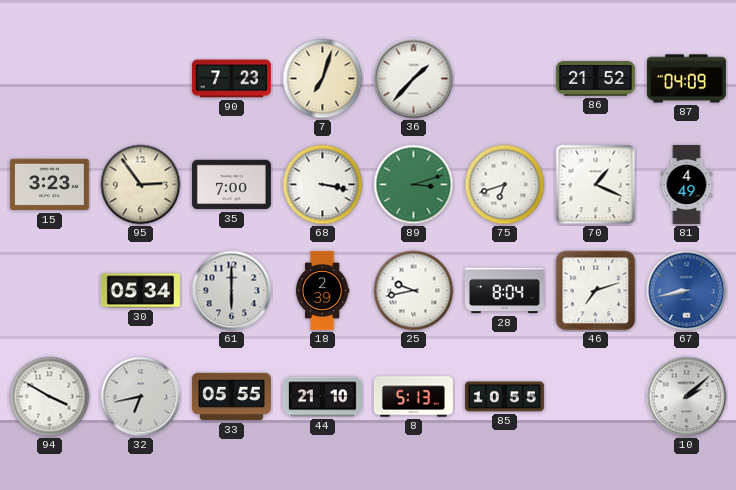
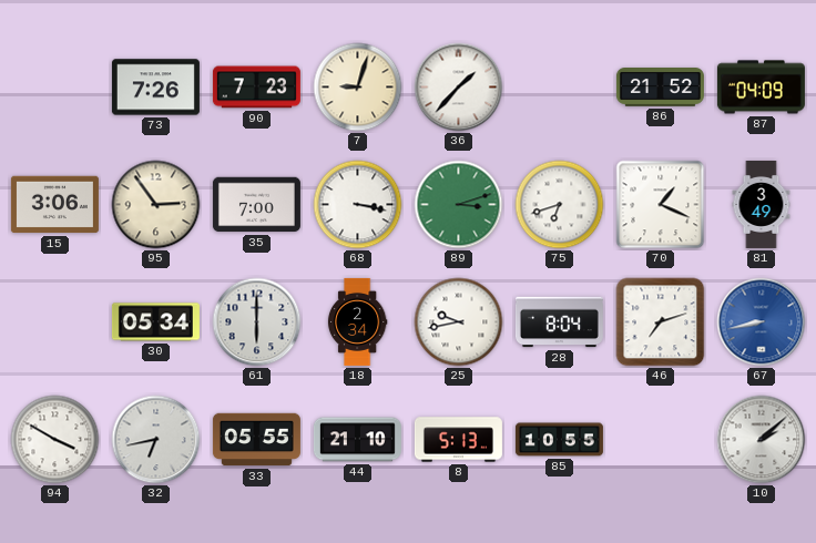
73: none -> 7:26
7: 7:03 -> 9:03
15: 3:23 -> 3:06
81: 4:49 -> 3:49
18: 2:39 -> 2:34
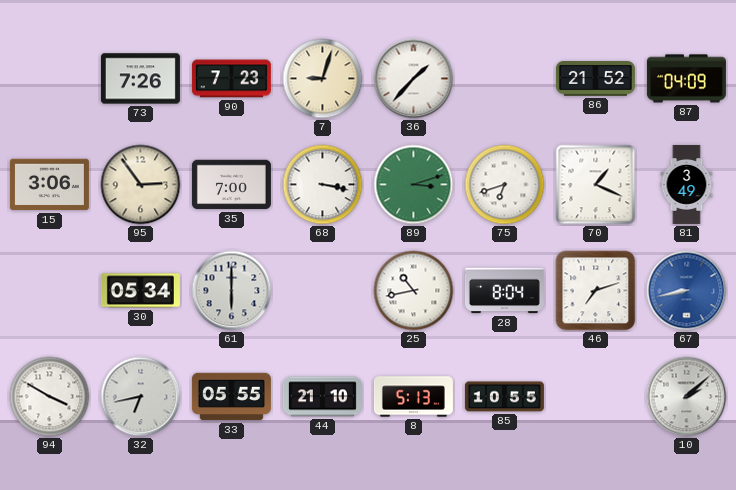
18: 2:34 -> none
25: 9:43 -> 10:43
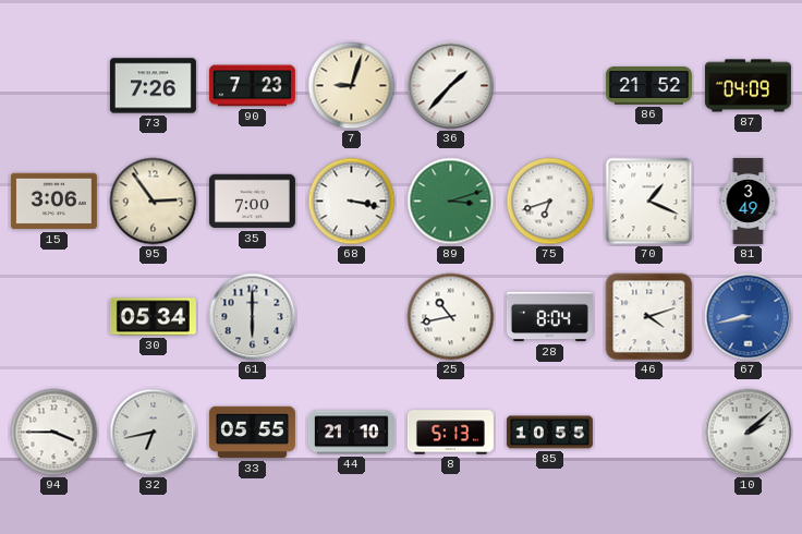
46: 7:12 -> 4:12
94: 3:50 -> 3:45
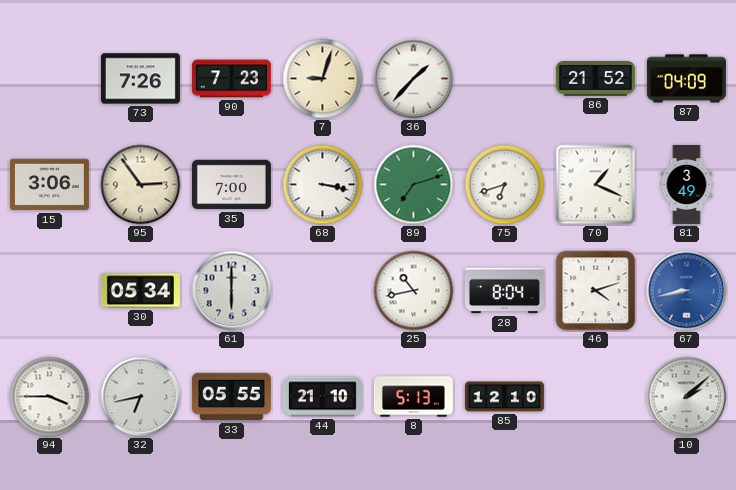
89: 3:12 -> 7:12
85: 10:55 -> 12:10
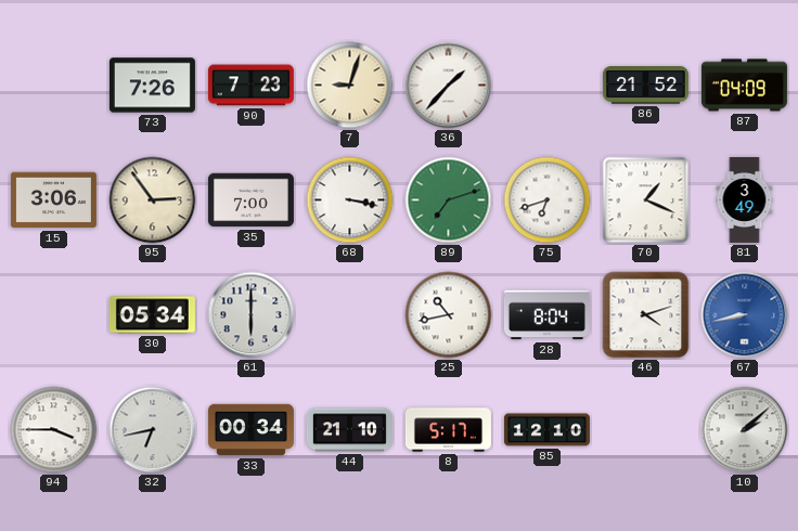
33: 05:55 -> 00:34
8: 5:13 -> 5:17
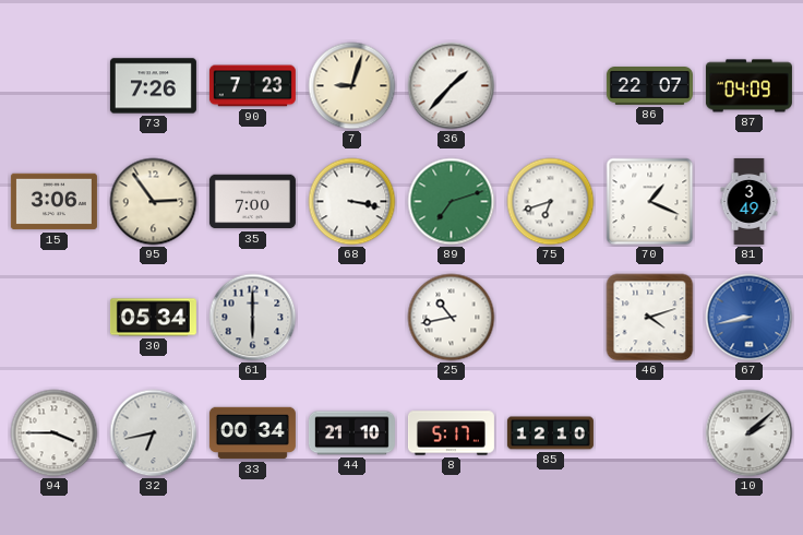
86: 21:52 -> 22:07
28: 8:04 -> none
